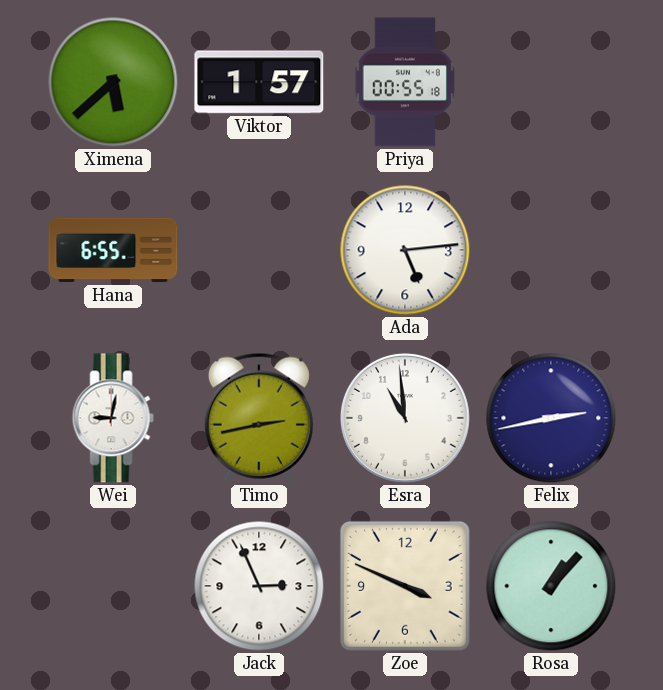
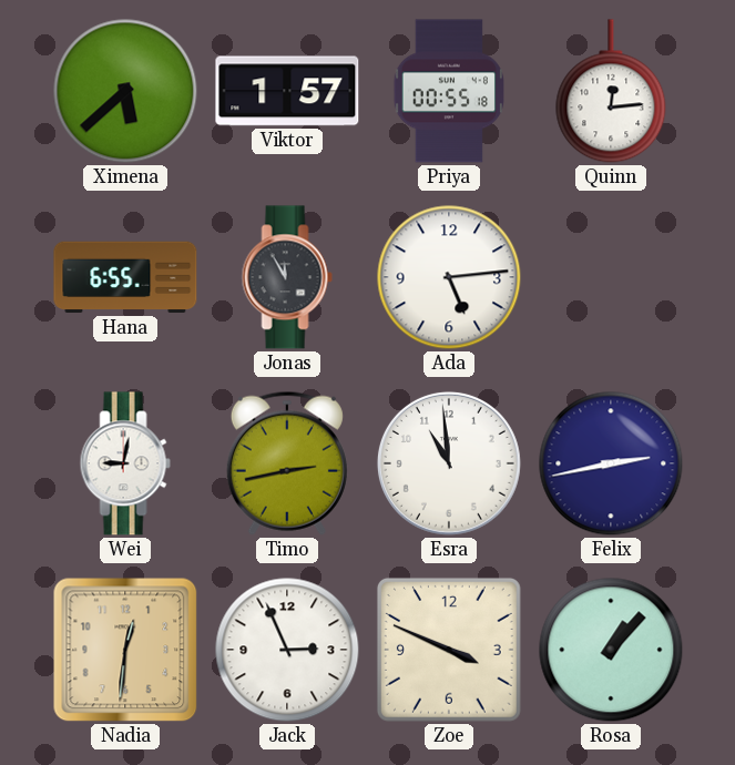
Quinn: none -> 12:14
Jonas: none -> 11:55
Nadia: none -> 12:31
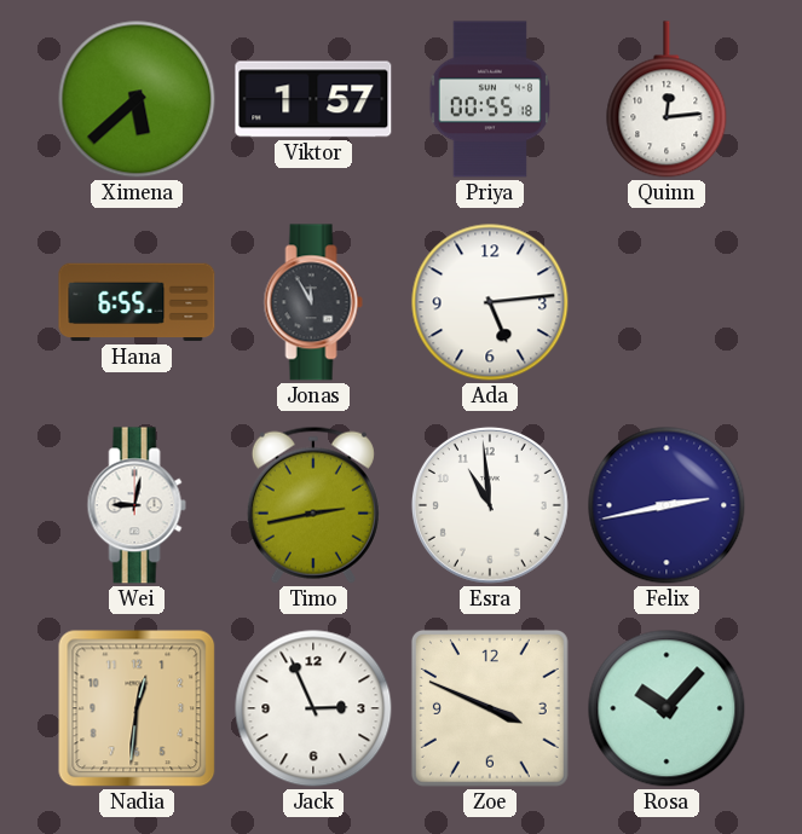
Rosa: 1:07 -> 10:07
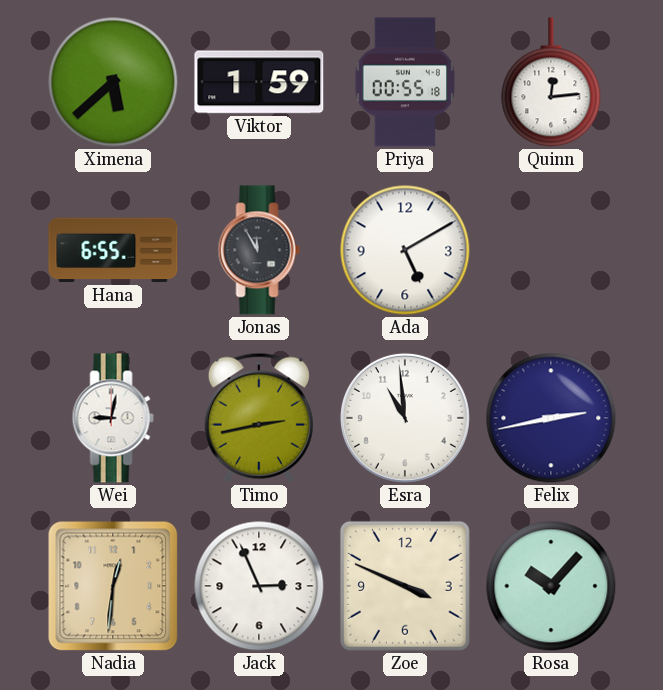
Viktor: 1:57 -> 1:59
Ada: 5:14 -> 5:10
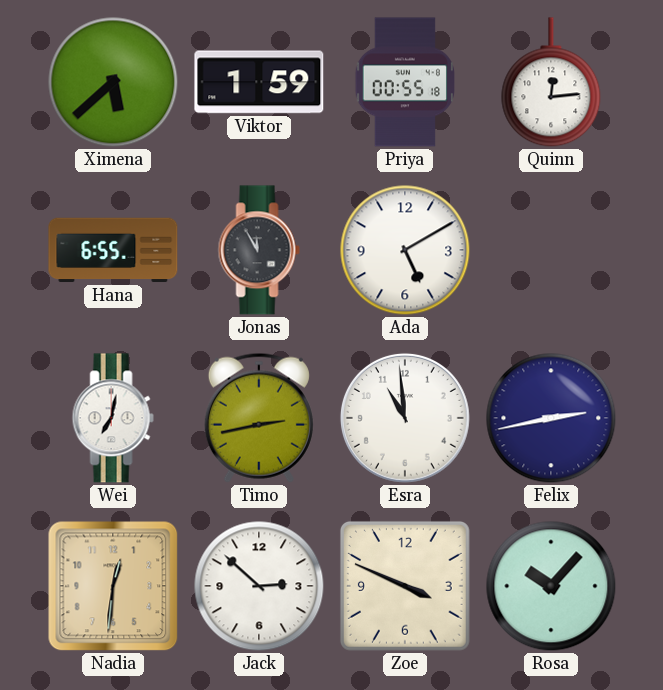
Wei: 9:02 -> 7:02
Jack: 2:56 -> 2:52
